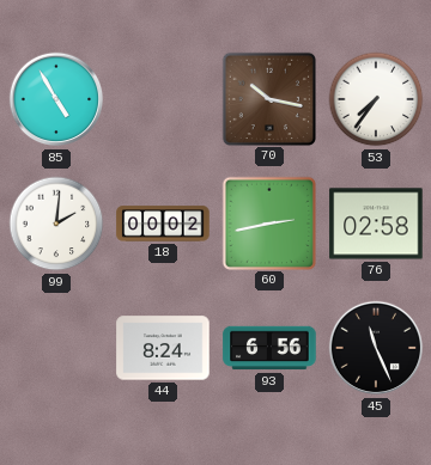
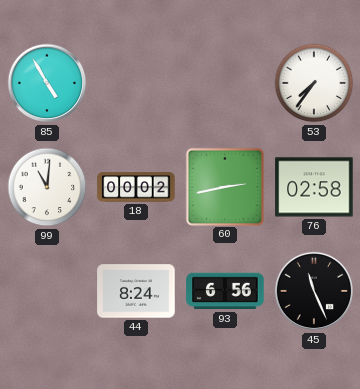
70: 10:17 -> none
99: 2:01 -> 11:01
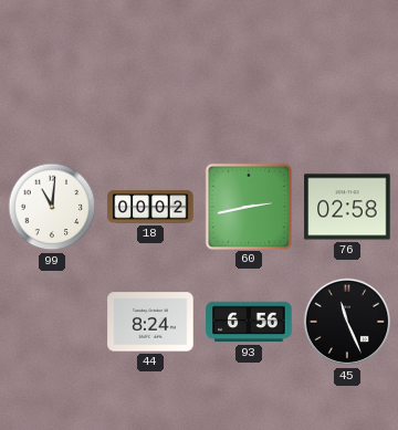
85: 4:55 -> none
53: 7:36 -> none
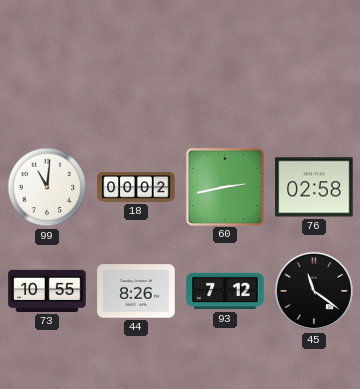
73: none -> 10:55
44: 8:24 -> 8:26
93: 6:56 -> 7:12
45: 11:26 -> 11:21
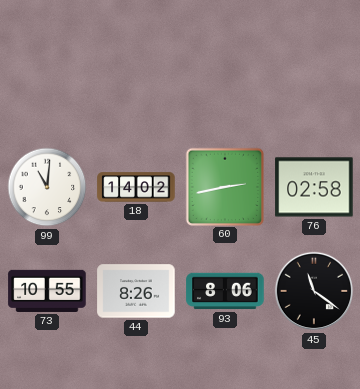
18: 00:02 -> 14:02
93: 7:12 -> 8:06
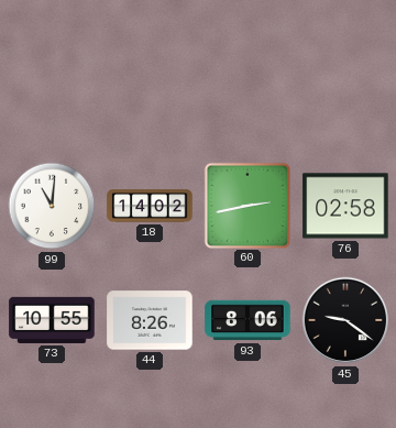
45: 11:21 -> 9:21
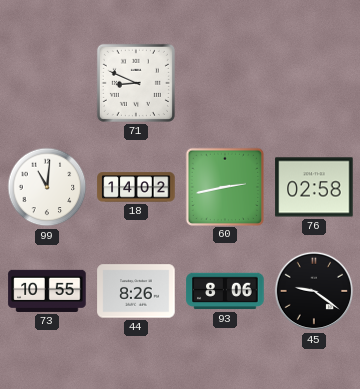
71: none -> 8:49
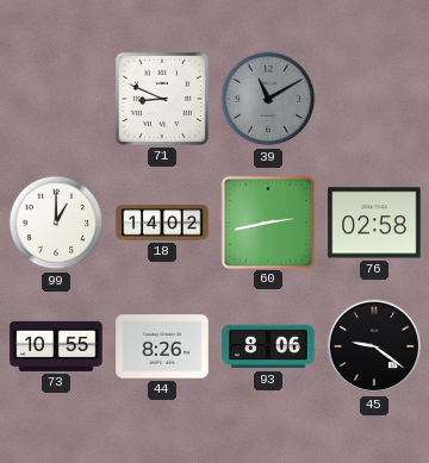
39: none -> 11:10
99: 11:01 -> 1:00
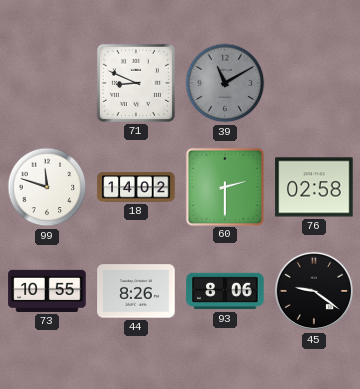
99: 1:00 -> 11:48
60: 2:43 -> 2:30
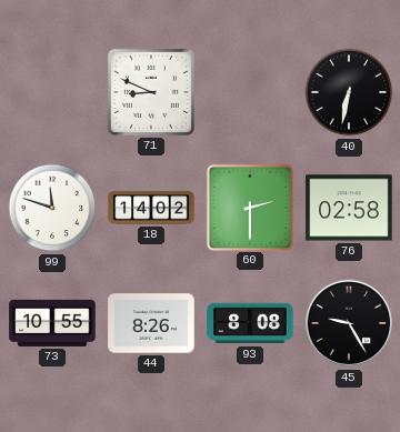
39: 11:10 -> none
40: none -> 6:32
93: 8:06 -> 8:08
45: 9:21 -> 9:25
